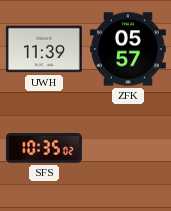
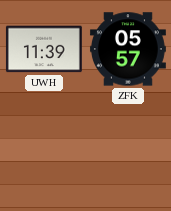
SFS: 10:35 -> none
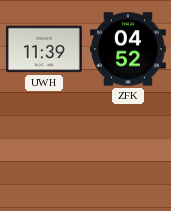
ZFK: 05:57 -> 04:52
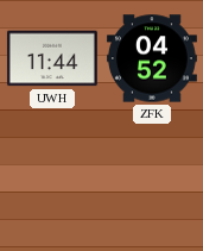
UWH: 11:39 -> 11:44
